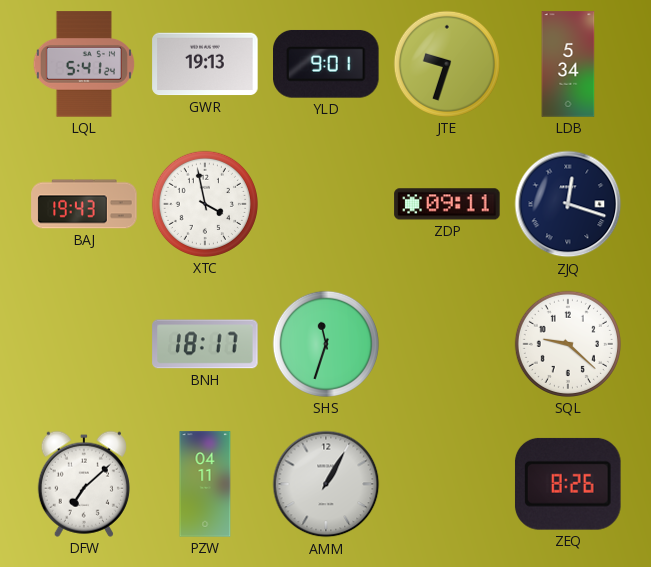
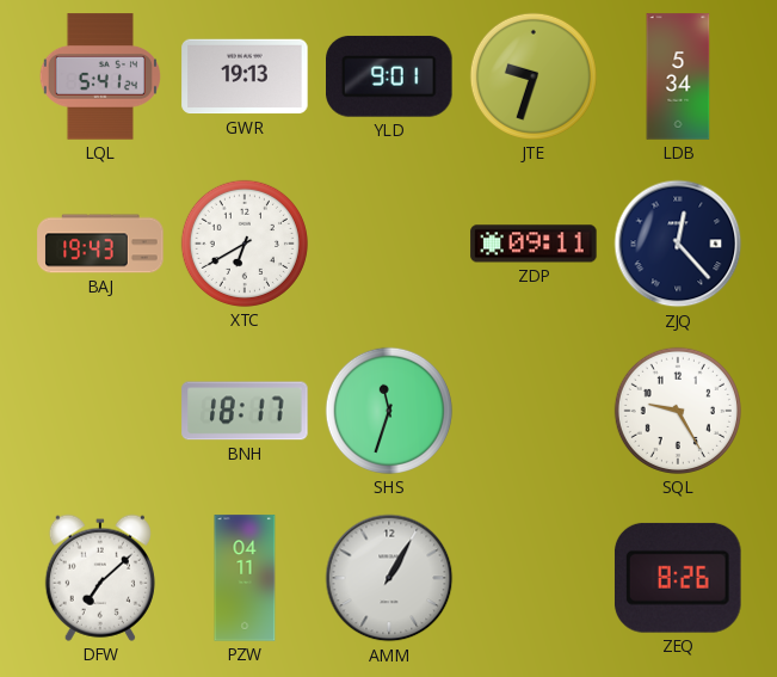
XTC: 3:58 -> 6:40
ZJQ: 12:18 -> 12:23
SQL: 9:22 -> 9:25
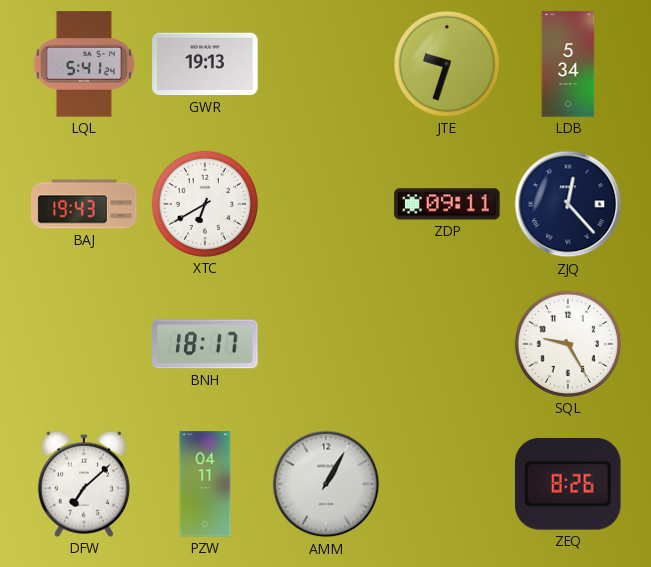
YLD: 9:01 -> none
SHS: 11:33 -> none
